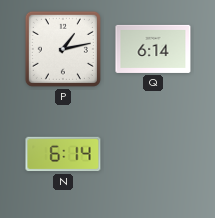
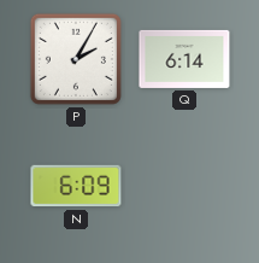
P: 1:13 -> 2:05
N: 6:14 -> 6:09
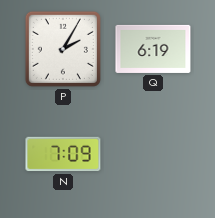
Q: 6:14 -> 6:19
N: 6:09 -> 7:09
